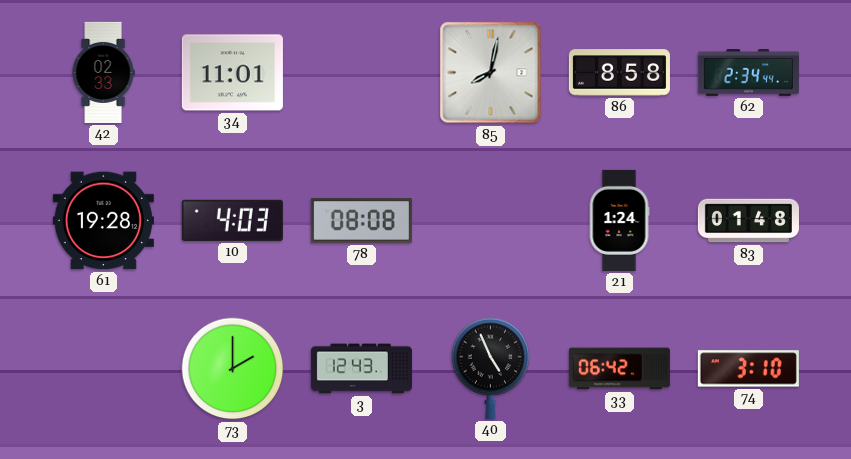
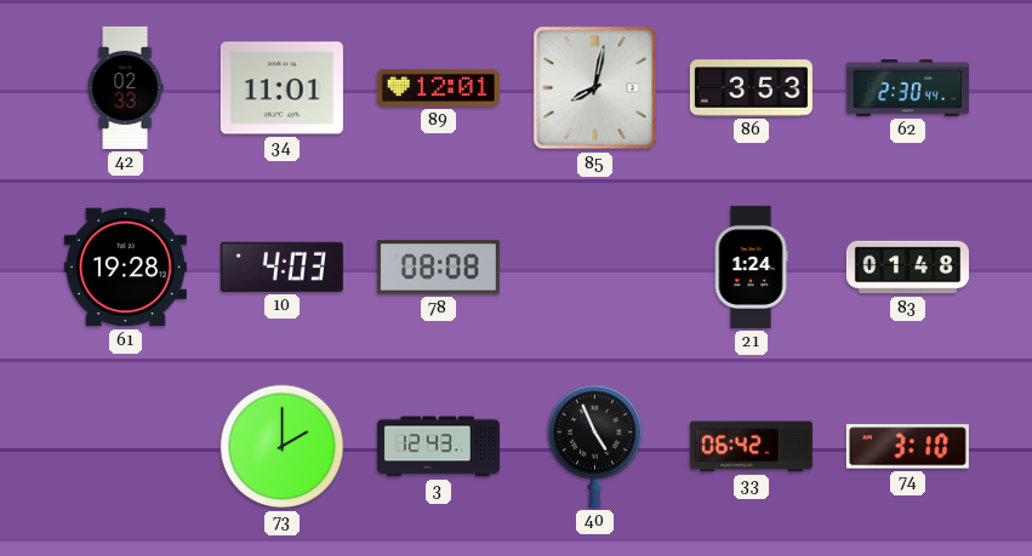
89: none -> 12:01
86: 8:58 -> 3:53
62: 2:34 -> 2:30
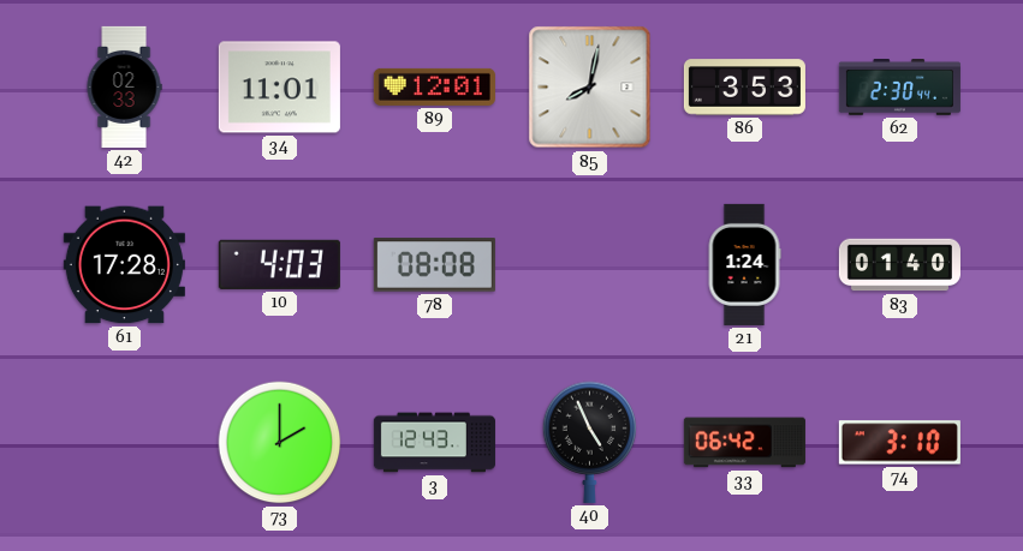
61: 19:28 -> 17:28
83: 01:48 -> 01:40
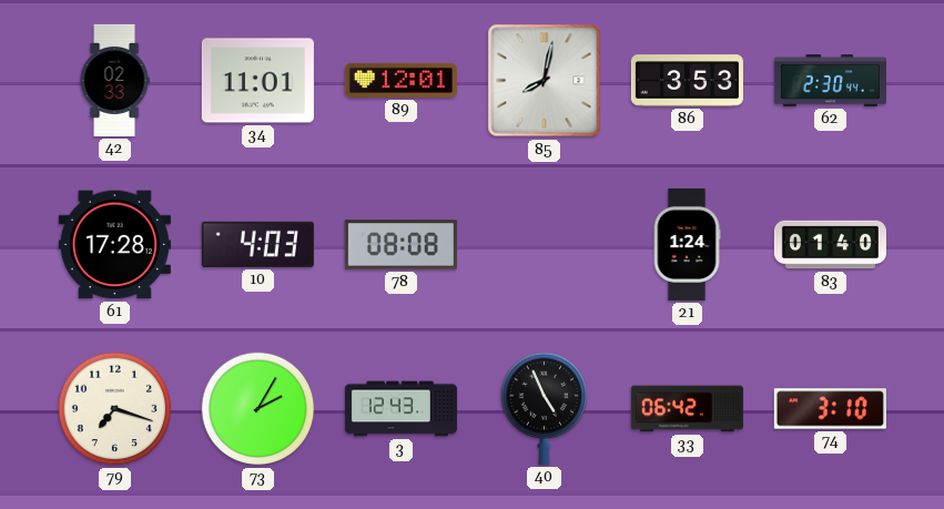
79: none -> 7:18
73: 2:00 -> 2:05
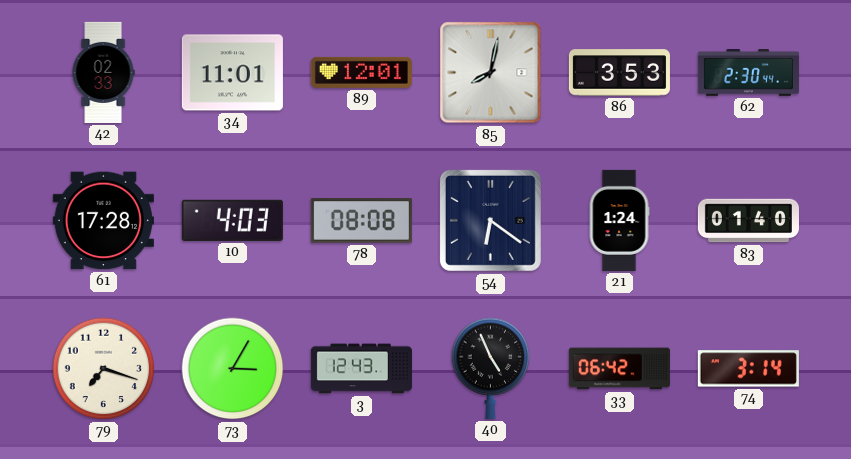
54: none -> 6:21
73: 2:05 -> 3:05
74: 3:10 -> 3:14
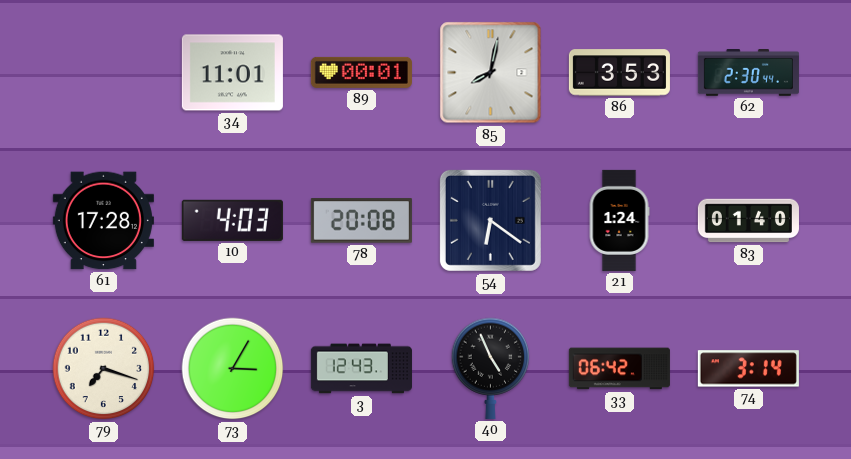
42: 02:33 -> none
89: 12:01 -> 00:01
78: 08:08 -> 20:08
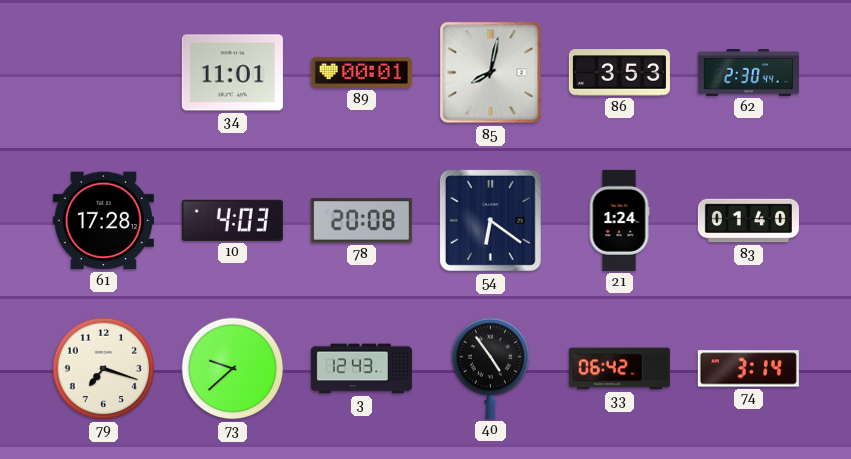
73: 3:05 -> 9:38
40: 4:56 -> 4:54
